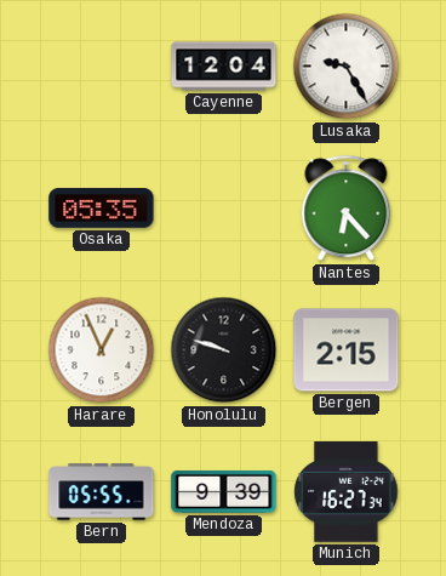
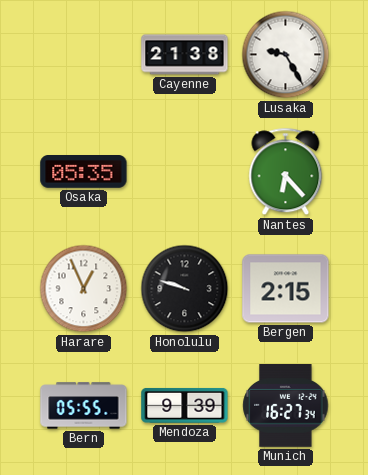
Cayenne: 12:04 -> 21:38
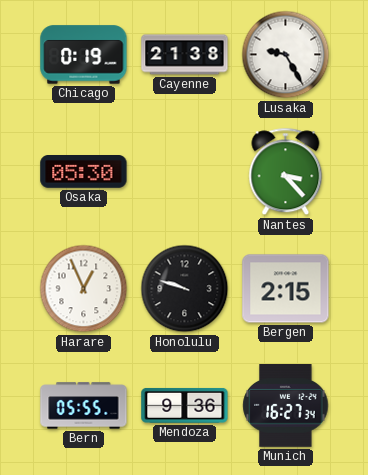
Chicago: none -> 0:19
Osaka: 05:35 -> 05:30
Nantes: 6:23 -> 3:23
Mendoza: 9:39 -> 9:36
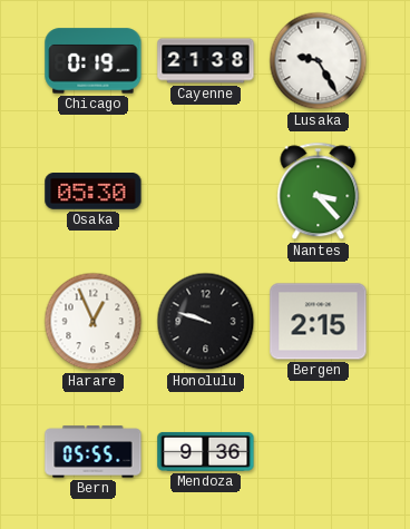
Munich: 16:27 -> none
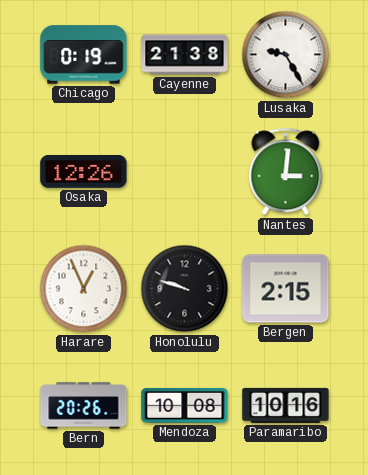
Osaka: 05:30 -> 12:26
Nantes: 3:23 -> 3:01
Bern: 05:55 -> 20:26
Mendoza: 9:36 -> 10:08
Paramaribo: none -> 10:16
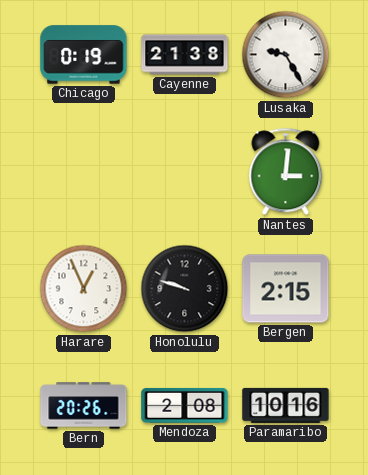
Osaka: 12:26 -> none
Mendoza: 10:08 -> 2:08
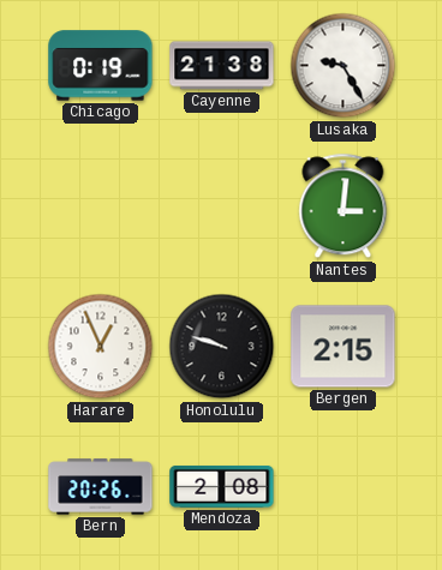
Paramaribo: 10:16 -> none
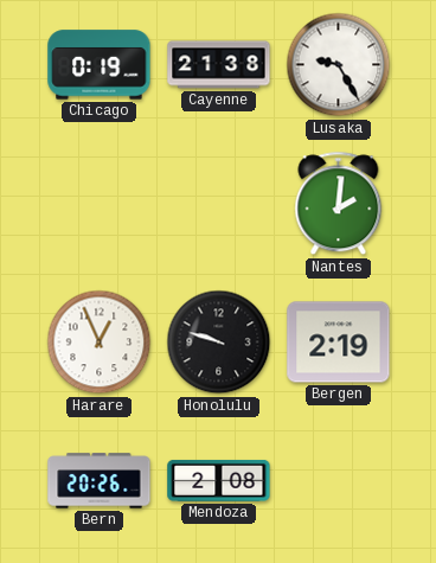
Nantes: 3:01 -> 2:01
Bergen: 2:15 -> 2:19
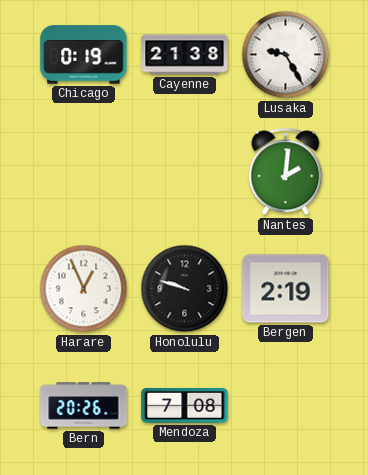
Mendoza: 2:08 -> 7:08
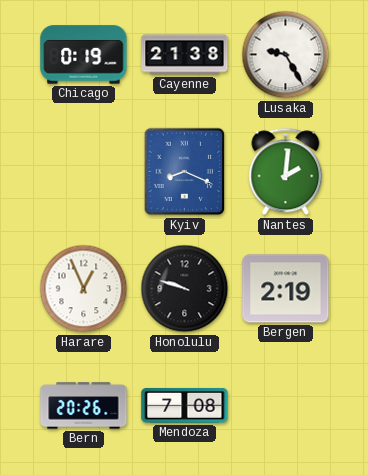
Kyiv: none -> 8:19
